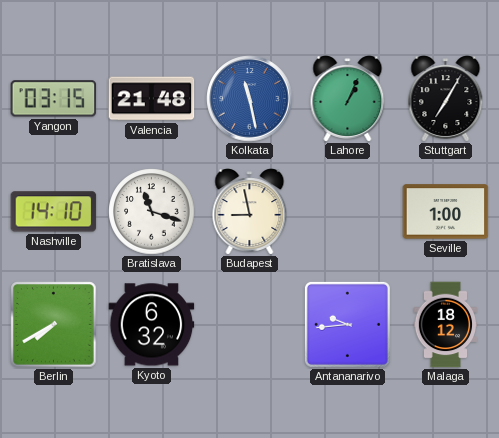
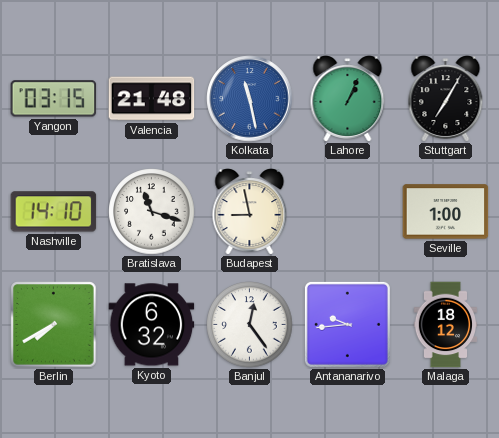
Banjul: none -> 12:24
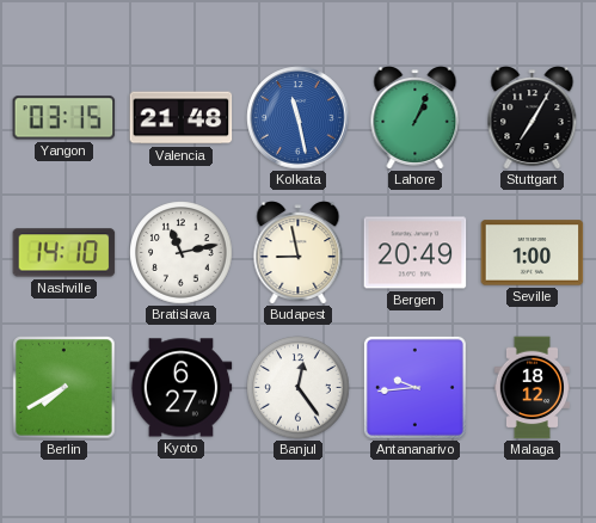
Bratislava: 11:18 -> 11:13
Bergen: none -> 20:49
Kyoto: 6:32 -> 6:27
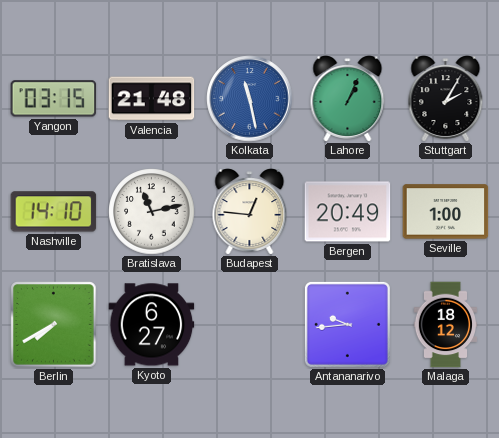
Stuttgart: 7:05 -> 2:05
Budapest: 8:58 -> 12:46
Banjul: 12:24 -> none
